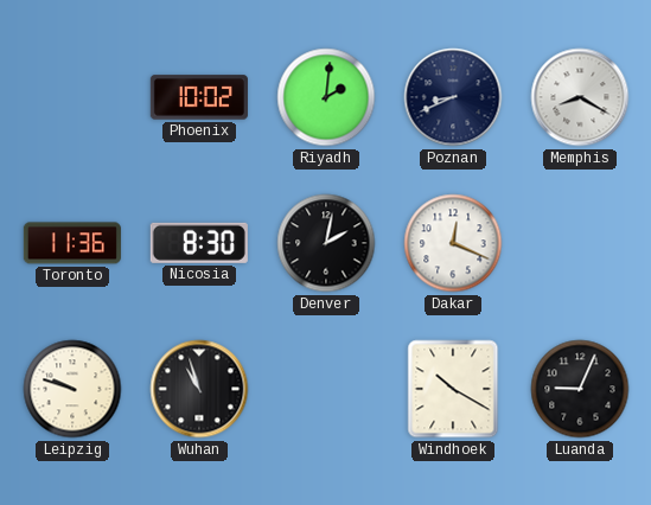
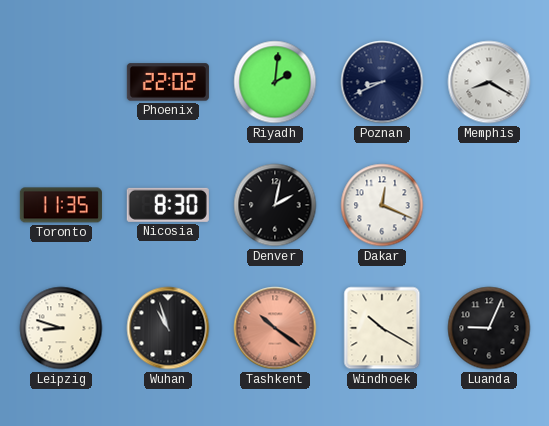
Phoenix: 10:02 -> 22:02
Toronto: 11:36 -> 11:35
Leipzig: 9:48 -> 8:48
Tashkent: none -> 10:21
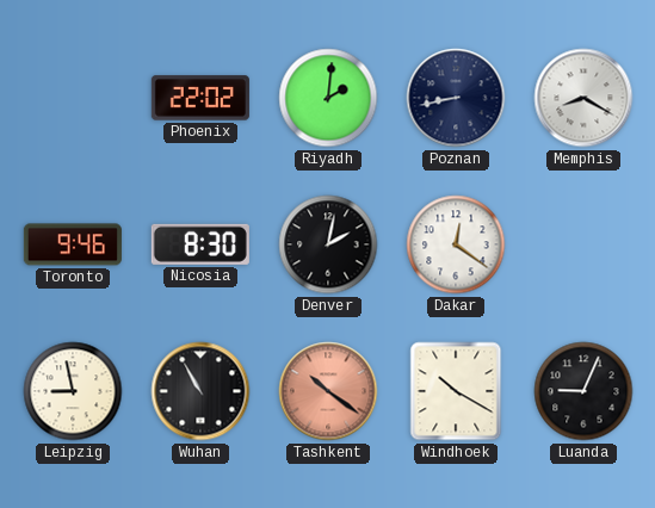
Poznan: 8:41 -> 8:43
Toronto: 11:35 -> 9:46
Dakar: 12:19 -> 12:21
Leipzig: 8:48 -> 8:58
Wuhan: 10:57 -> 10:55
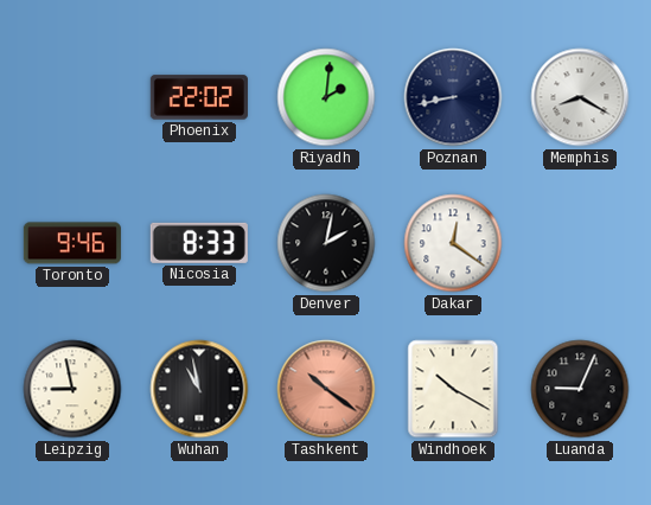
Nicosia: 8:30 -> 8:33
Wuhan: 10:55 -> 10:58
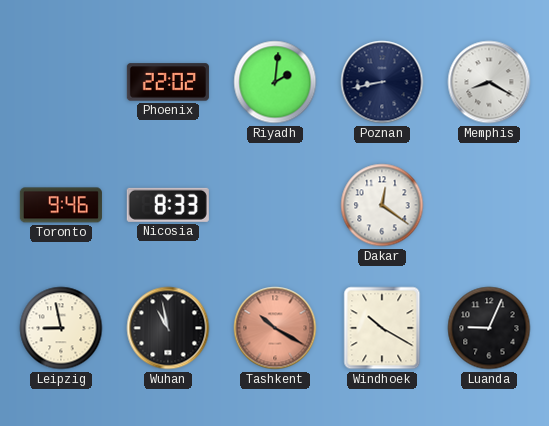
Denver: 2:02 -> none
Tashkent: 10:21 -> 10:20
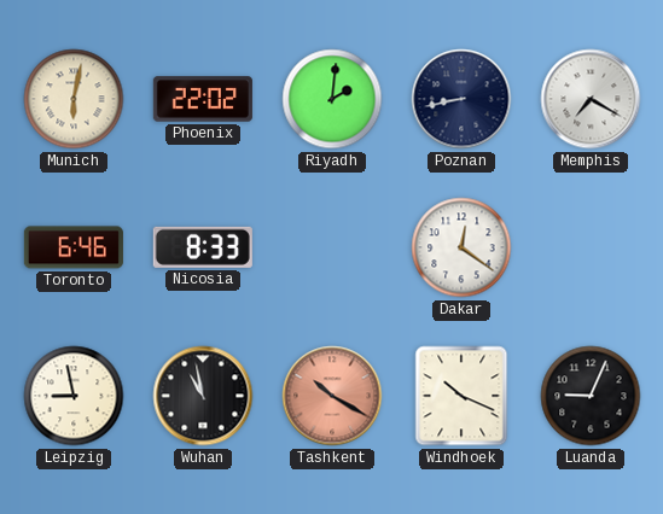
Munich: none -> 6:02
Memphis: 8:20 -> 7:20
Toronto: 9:46 -> 6:46
Windhoek: 10:20 -> 10:19
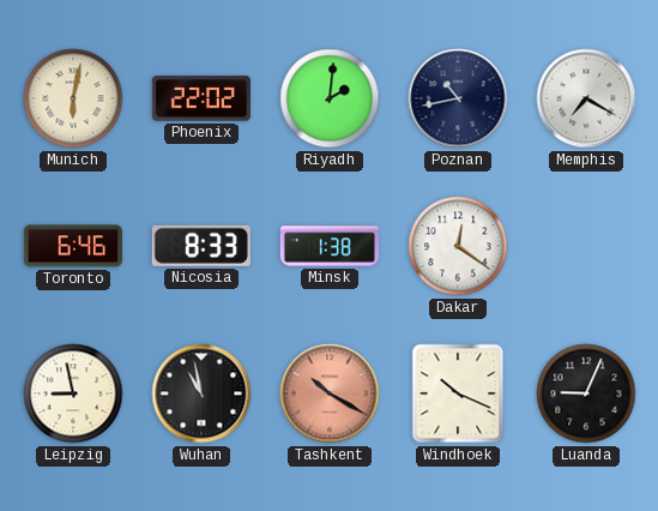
Poznan: 8:43 -> 10:43
Minsk: none -> 1:38
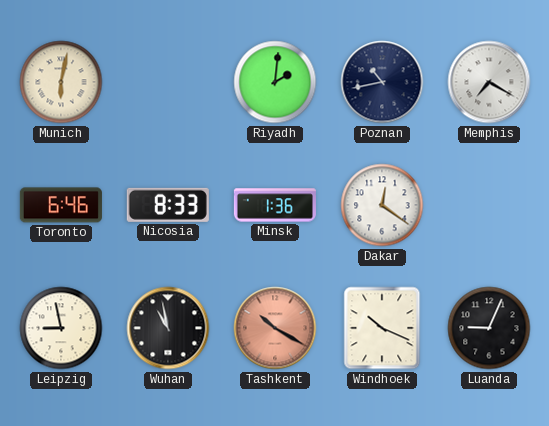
Phoenix: 22:02 -> none
Minsk: 1:38 -> 1:36
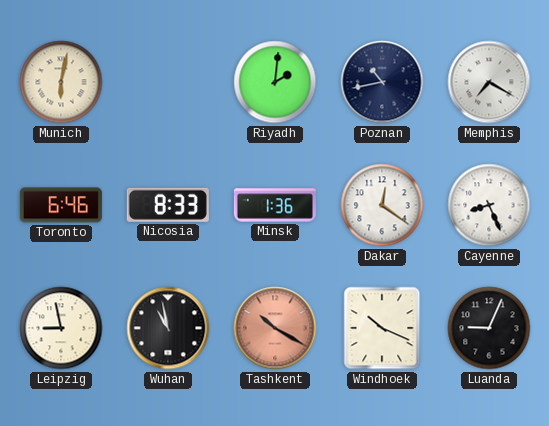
Cayenne: none -> 8:26
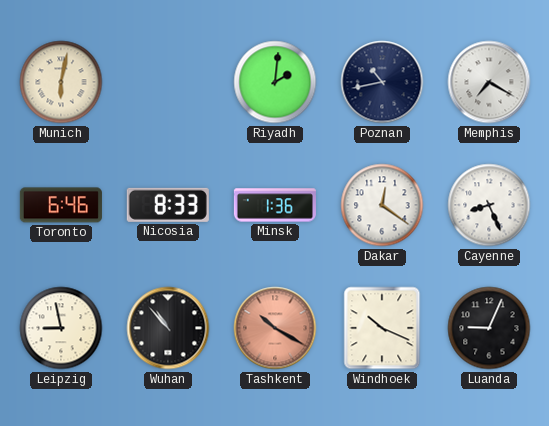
Wuhan: 10:58 -> 10:53
